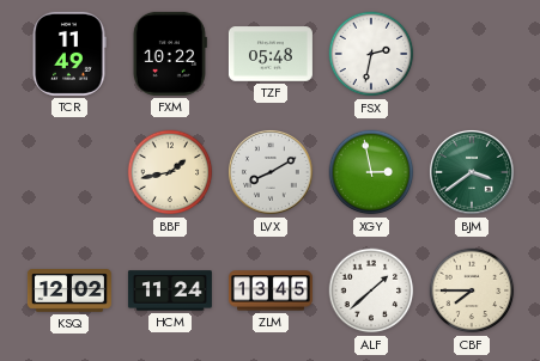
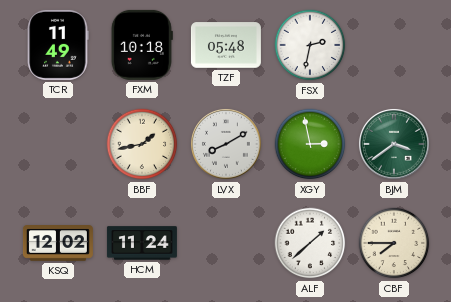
FXM: 10:22 -> 10:18
ZLM: 13:45 -> none
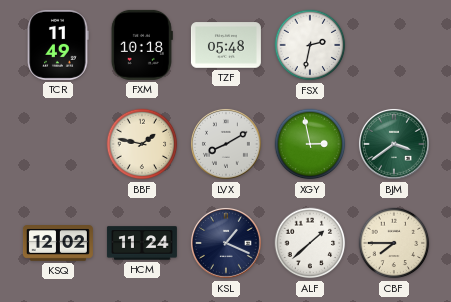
BBF: 1:43 -> 1:47
KSL: none -> 1:19
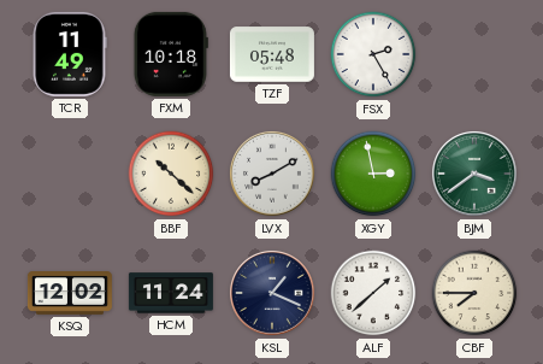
FSX: 2:32 -> 2:25
BBF: 1:47 -> 10:22
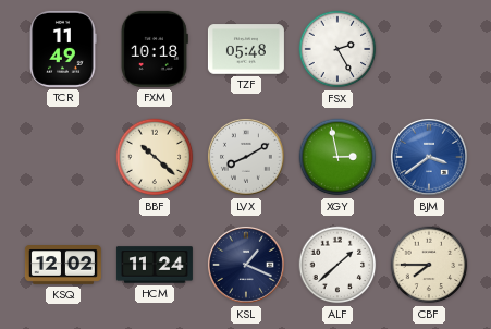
BJM dial: green -> blue
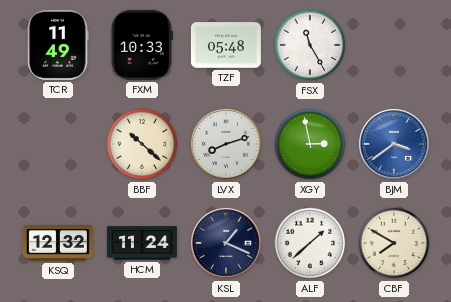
FXM: 10:18 -> 10:33
FSX: 2:25 -> 11:25
LVX: 8:10 -> 8:12
KSQ: 12:02 -> 12:32
CBF: 7:45 -> 7:50
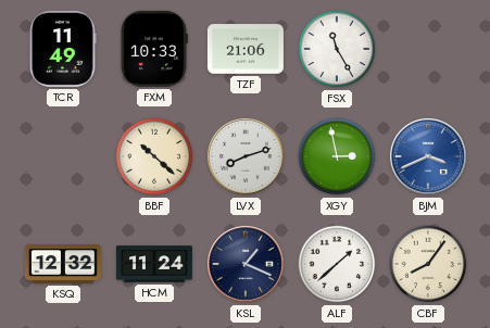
TZF: 05:48 -> 21:06
BJM: 3:39 -> 3:41
CBF: 7:50 -> 8:06
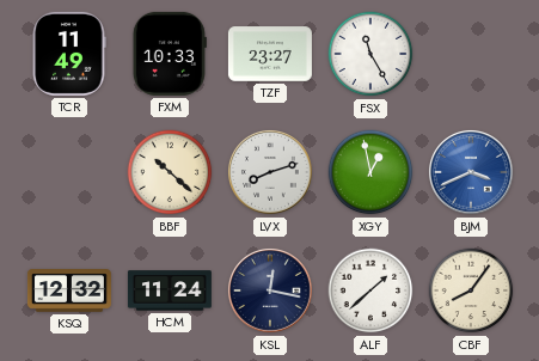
TZF: 21:06 -> 23:27
XGY: 2:58 -> 12:58
KSL: 1:19 -> 12:17
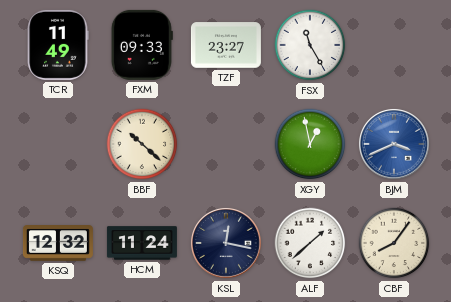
FXM: 10:33 -> 09:33
LVX: 8:12 -> none
